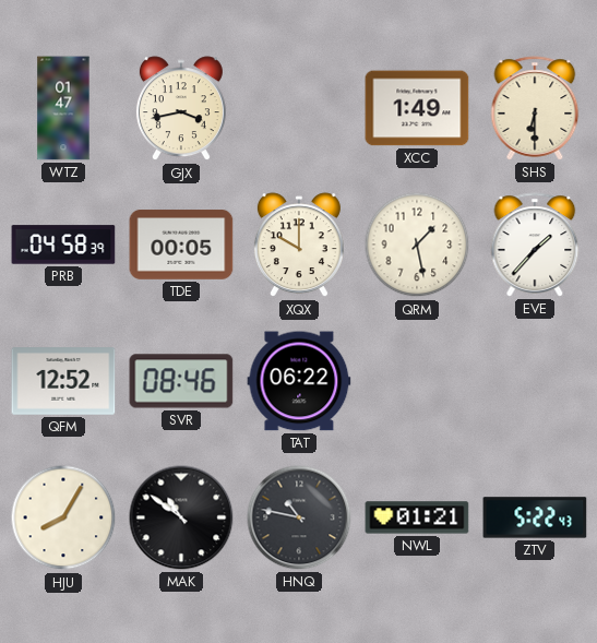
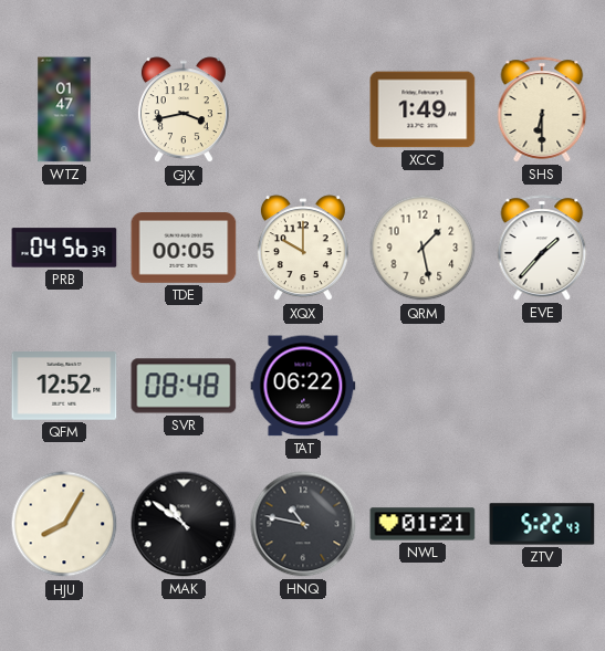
PRB: 04:58 -> 04:56
SVR: 08:46 -> 08:48
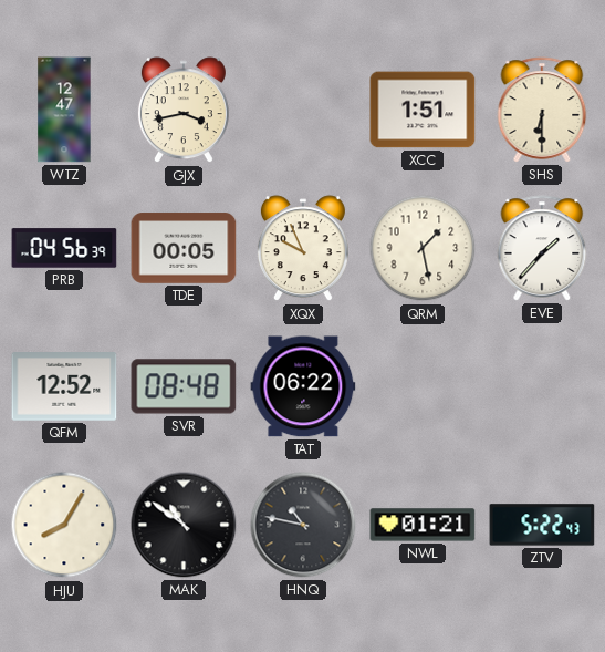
WTZ: 01:47 -> 12:47
XCC: 1:49 -> 1:51
XQX: 10:00 -> 9:56
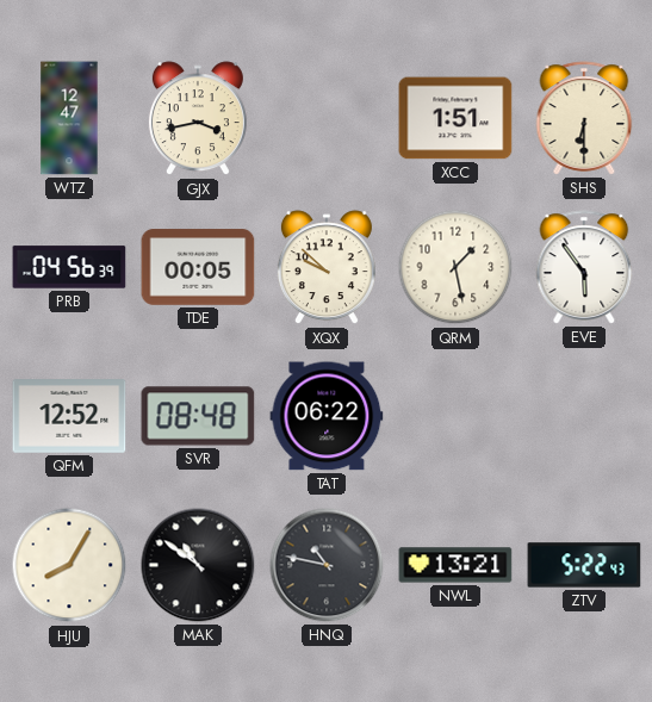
XQX: 9:56 -> 9:52
EVE: 1:37 -> 5:54
NWL: 01:21 -> 13:21
